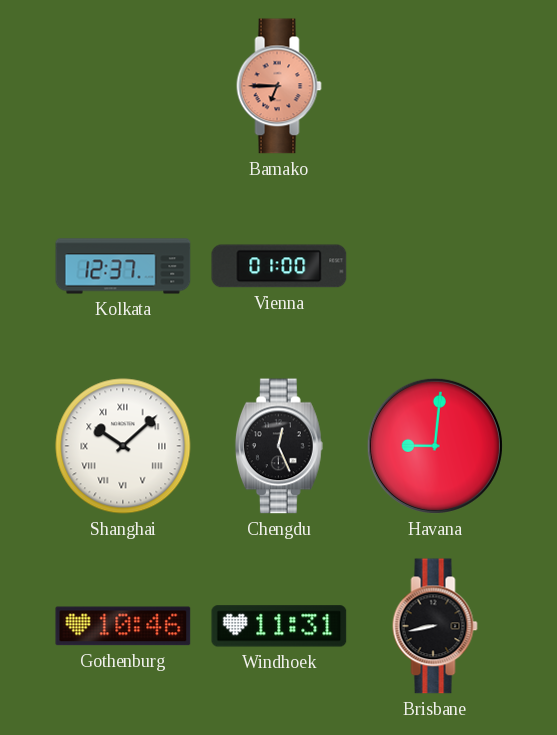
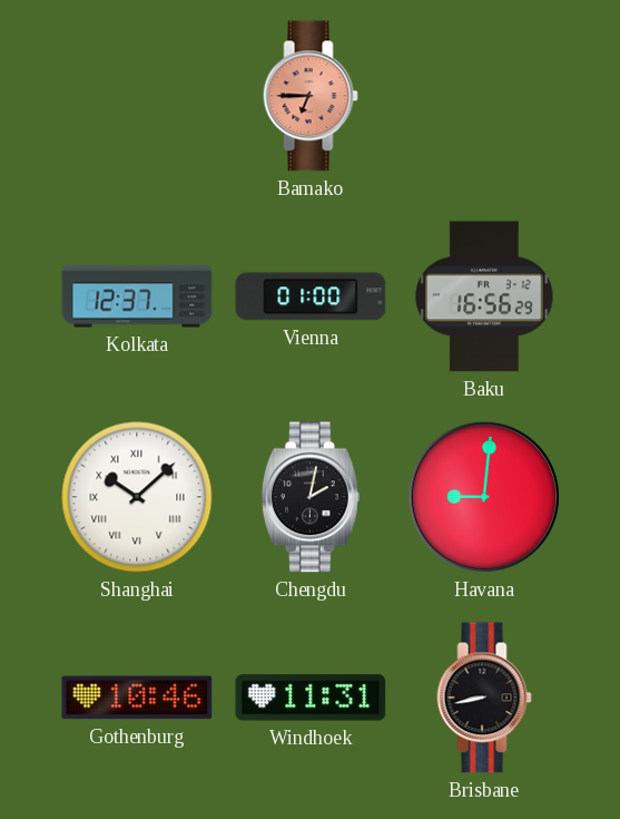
Baku: none -> 16:56
Chengdu: 12:26 -> 2:02
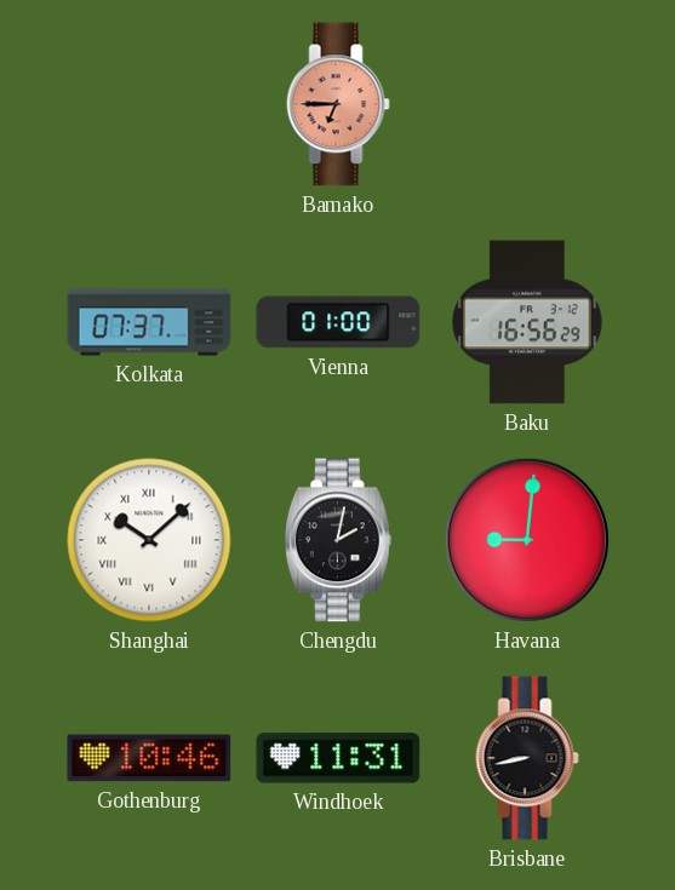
Kolkata: 12:37 -> 07:37
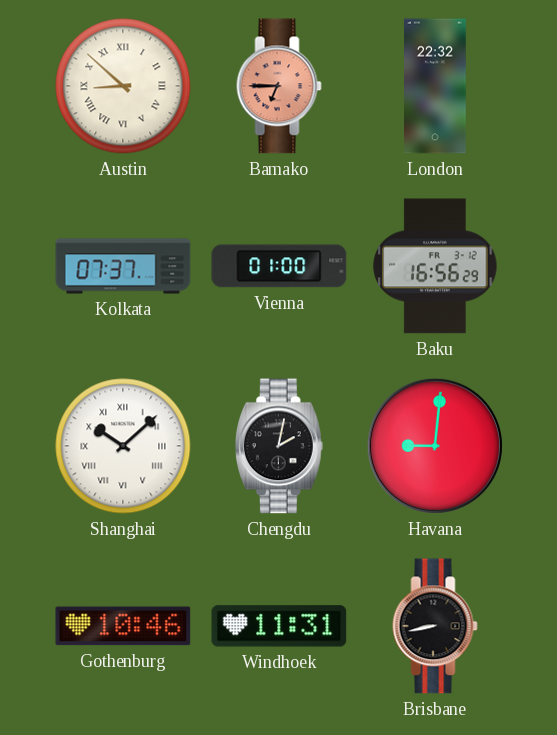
Austin: none -> 8:52
London: none -> 22:32
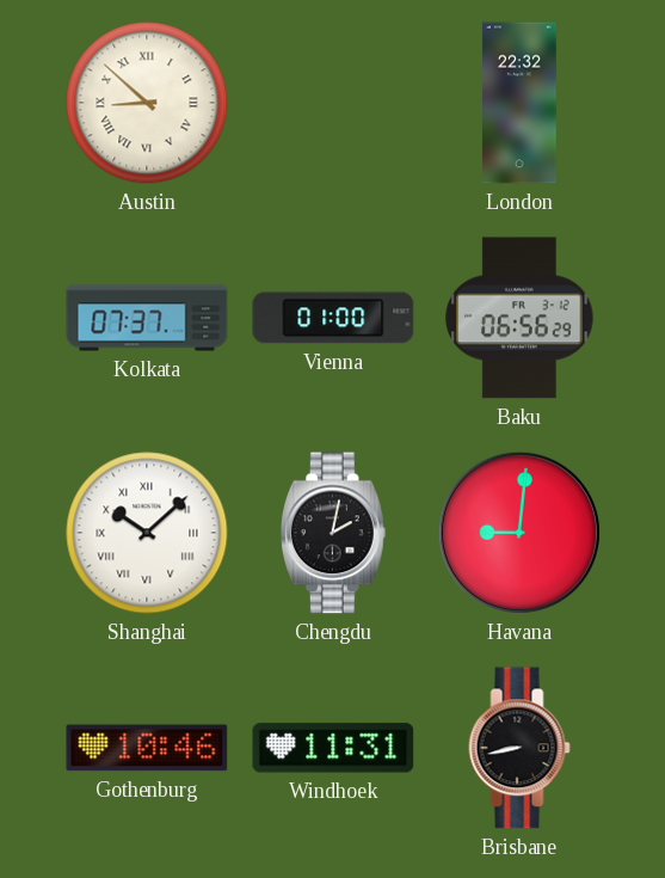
Bamako: 6:45 -> none
Baku: 16:56 -> 06:56
